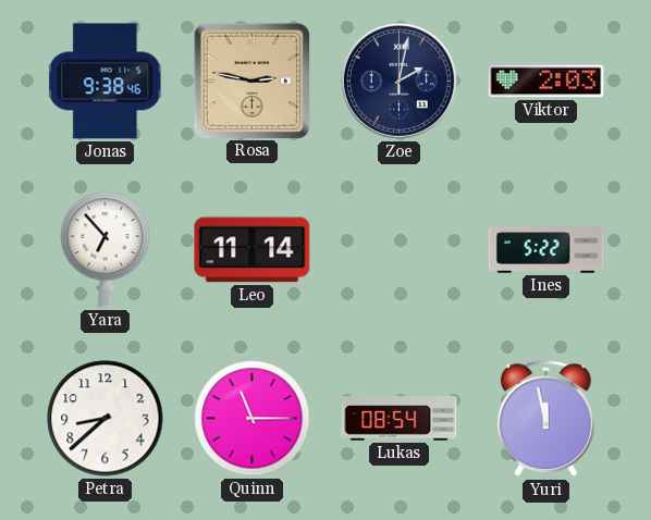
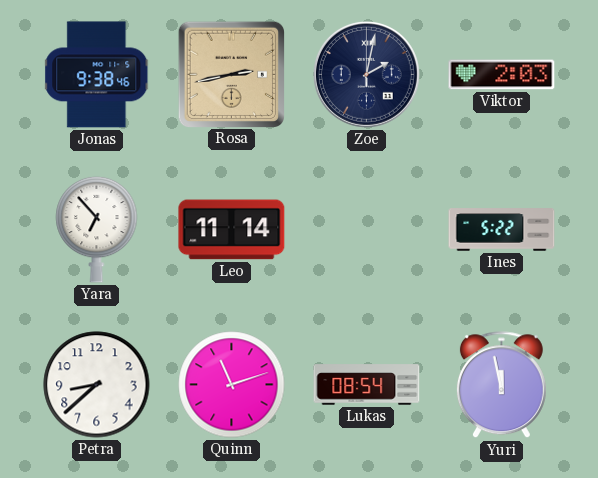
Rosa: 2:47 -> 2:43
Quinn: 11:15 -> 11:12
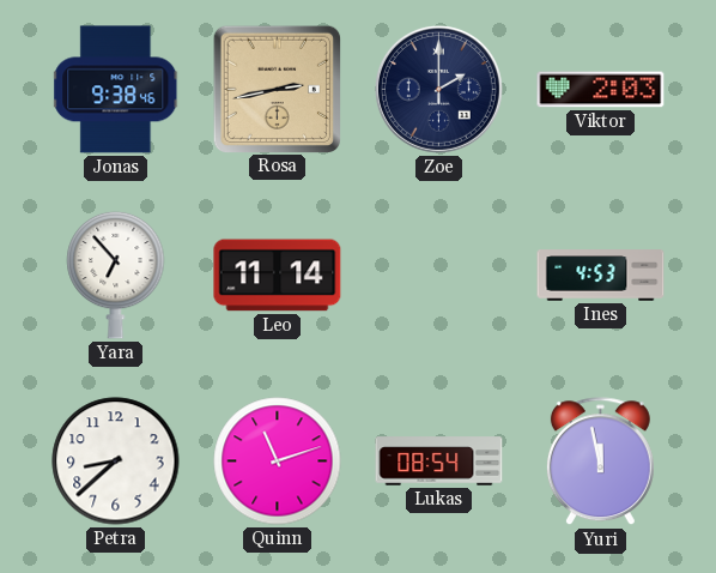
Zoe: 2:02 -> 2:00
Ines: 5:22 -> 4:53
